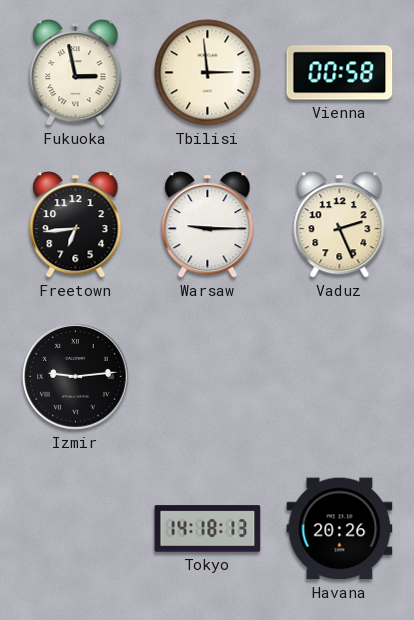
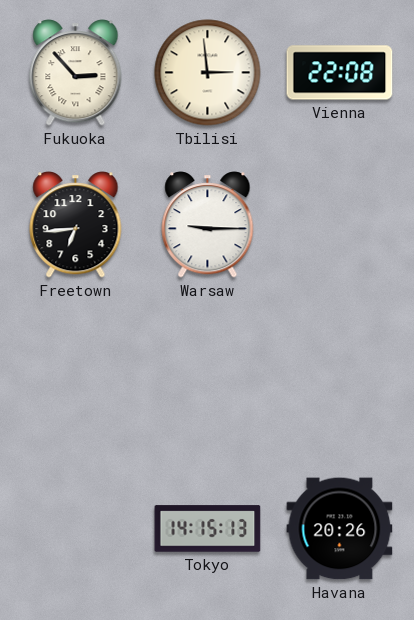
Fukuoka: 2:58 -> 2:53
Vienna: 00:58 -> 22:08
Vaduz: 2:26 -> none
Izmir: 9:14 -> none
Tokyo: 14:18 -> 14:15
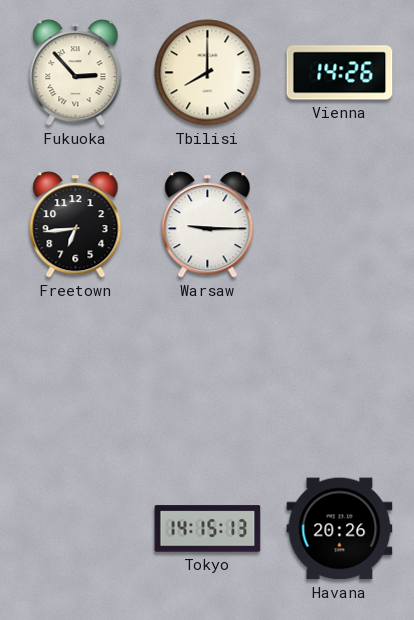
Tbilisi: 2:59 -> 8:00
Vienna: 22:08 -> 14:26
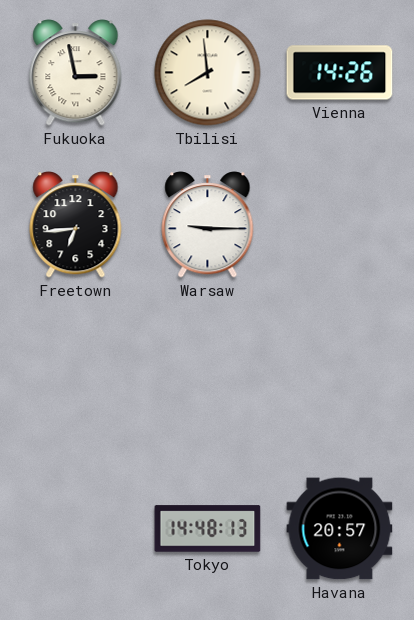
Fukuoka: 2:53 -> 2:58
Tbilisi: 8:00 -> 7:59
Tokyo: 14:15 -> 14:48
Havana: 20:26 -> 20:57
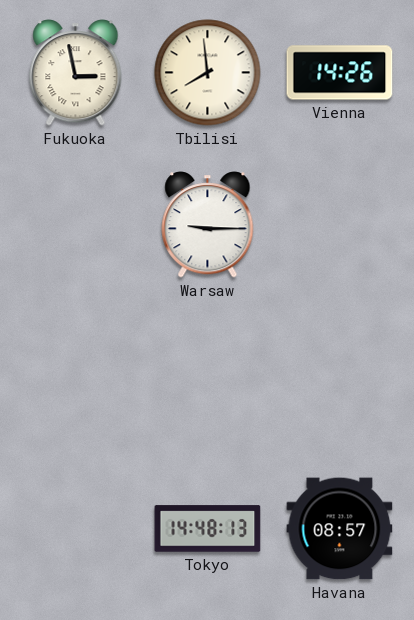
Freetown: 6:44 -> none
Havana: 20:57 -> 08:57
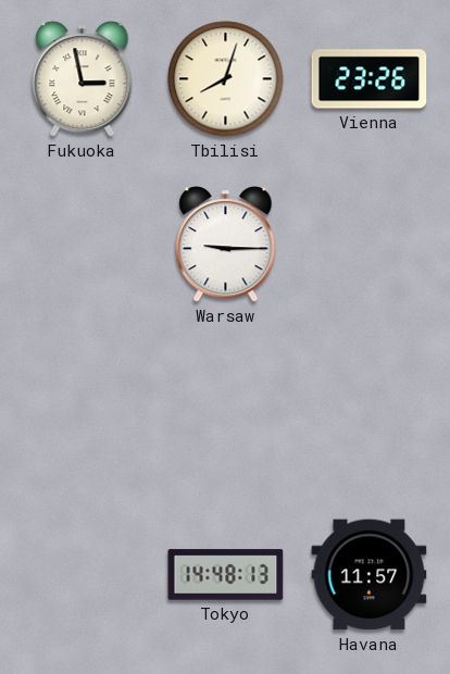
Tbilisi: 7:59 -> 8:03
Vienna: 14:26 -> 23:26
Havana: 08:57 -> 11:57
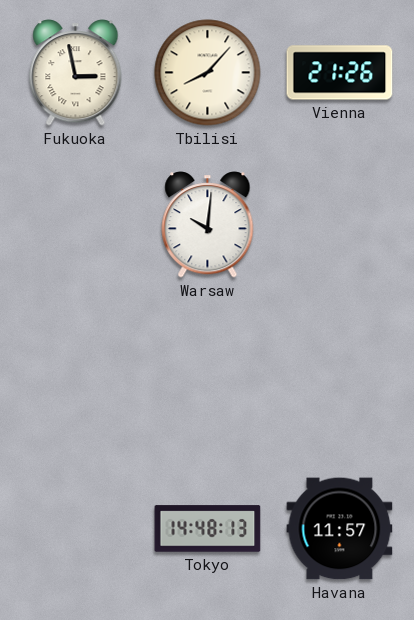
Tbilisi: 8:03 -> 8:07
Vienna: 23:26 -> 21:26
Warsaw: 9:15 -> 10:01
